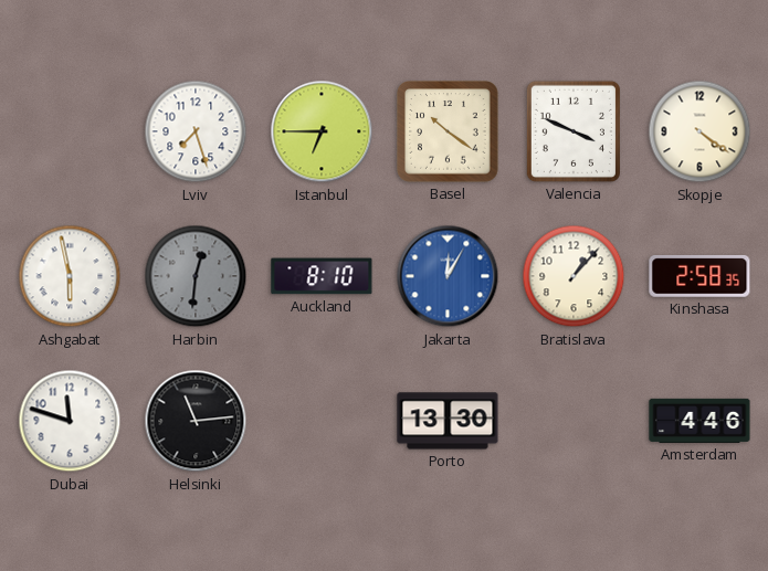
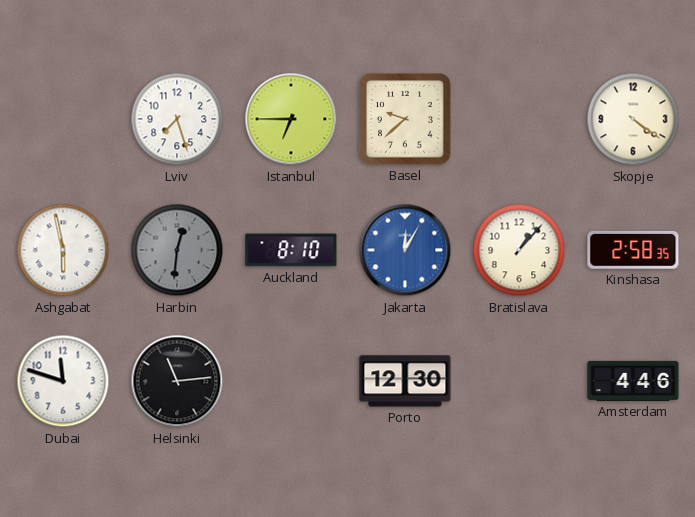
Basel: 10:21 -> 9:38
Valencia: 3:49 -> none
Porto: 13:30 -> 12:30
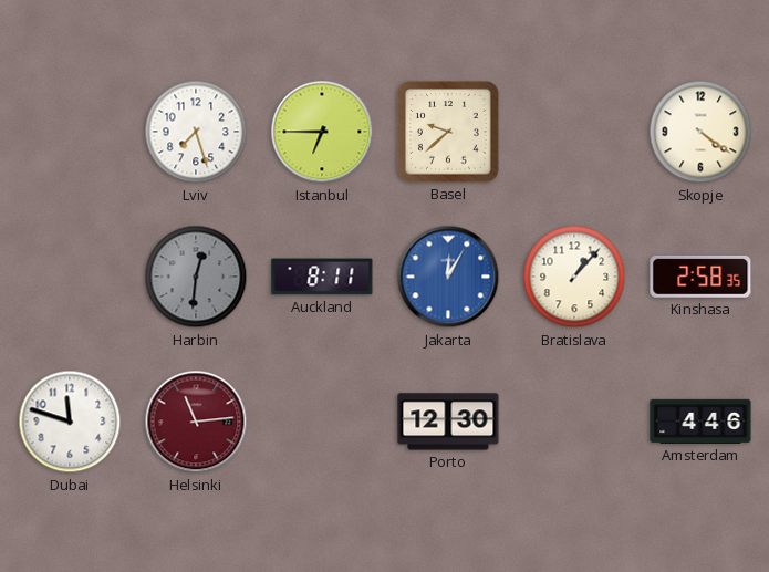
Ashgabat: 5:58 -> none
Auckland: 8:10 -> 8:11
Helsinki dial: black -> burgundy
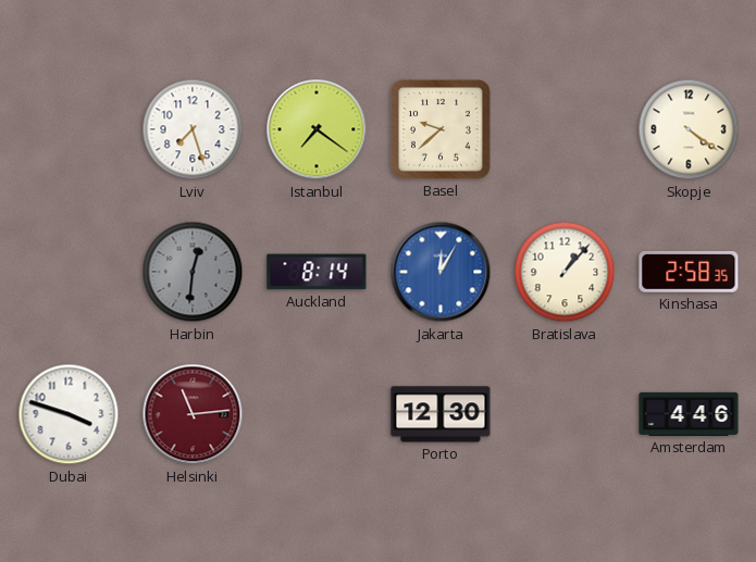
Istanbul: 6:45 -> 7:21
Auckland: 8:11 -> 8:14
Dubai: 11:48 -> 3:48
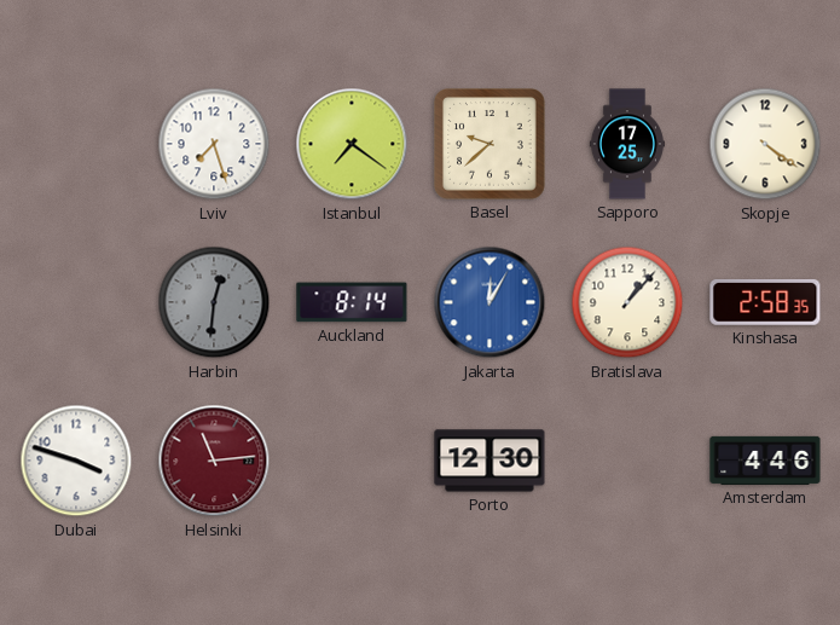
Sapporo: none -> 17:25
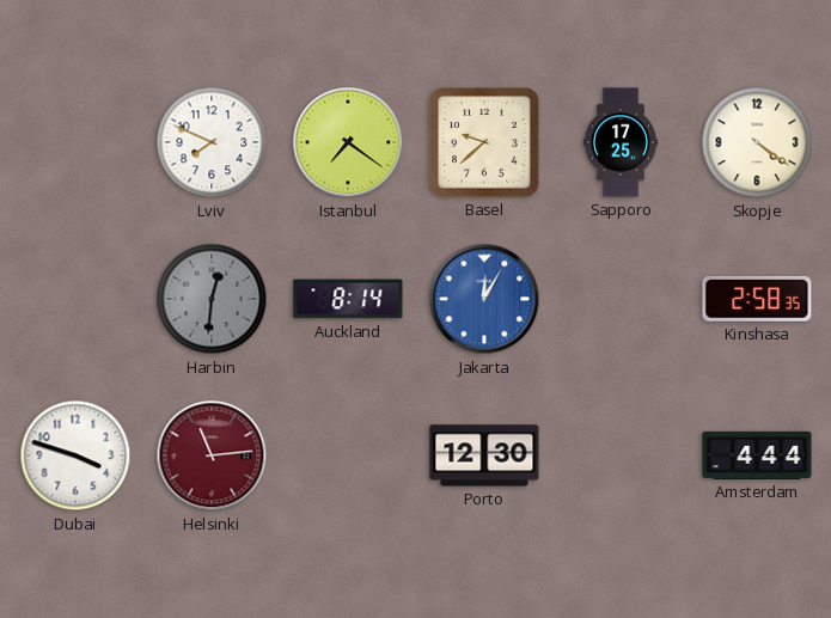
Lviv: 7:27 -> 7:49
Bratislava: 1:07 -> none
Amsterdam: 4:46 -> 4:44
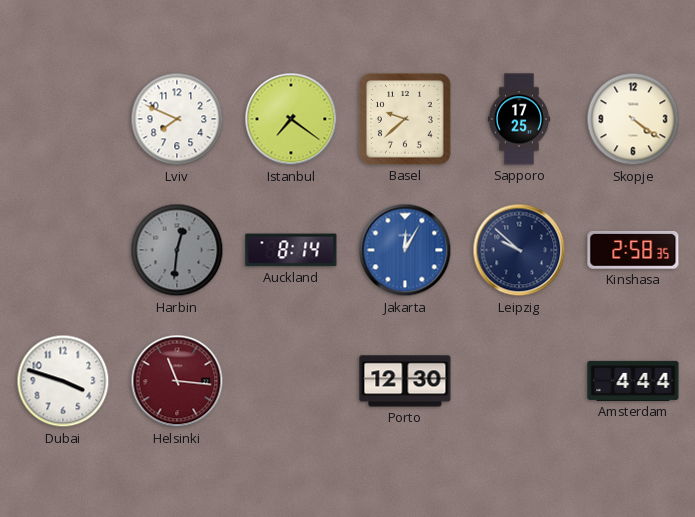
Leipzig: none -> 9:52
Helsinki: 11:14 -> 11:16
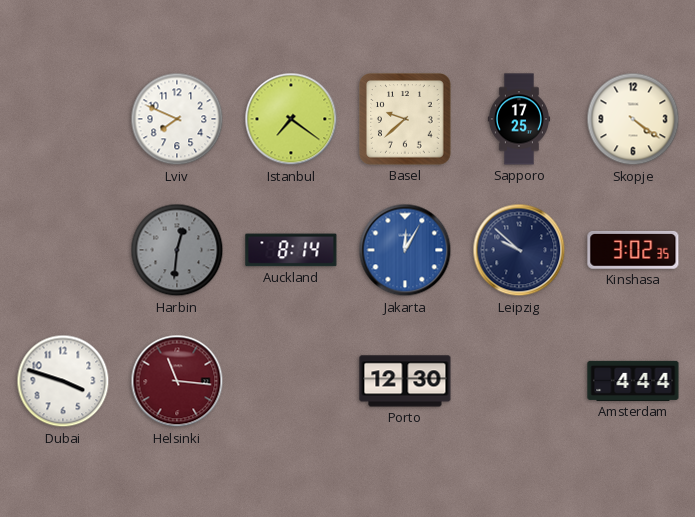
Kinshasa: 2:58 -> 3:02
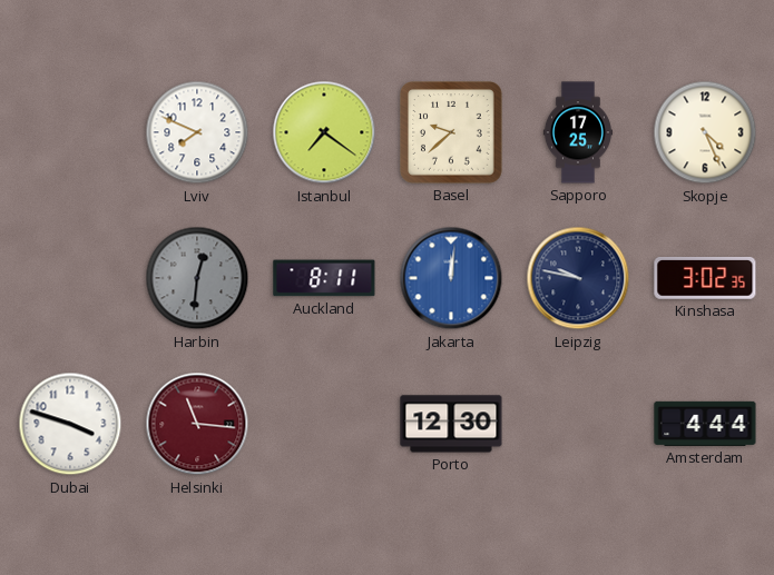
Skopje: 4:21 -> 4:26
Auckland: 8:14 -> 8:11
Jakarta: 12:05 -> 12:01
Leipzig: 9:52 -> 9:47
